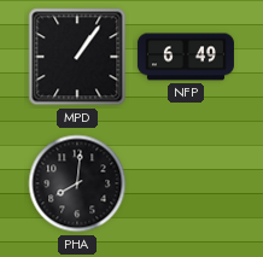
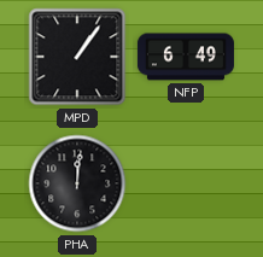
PHA: 8:01 -> 12:01
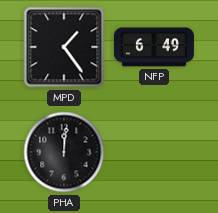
MPD: 1:06 -> 1:24
